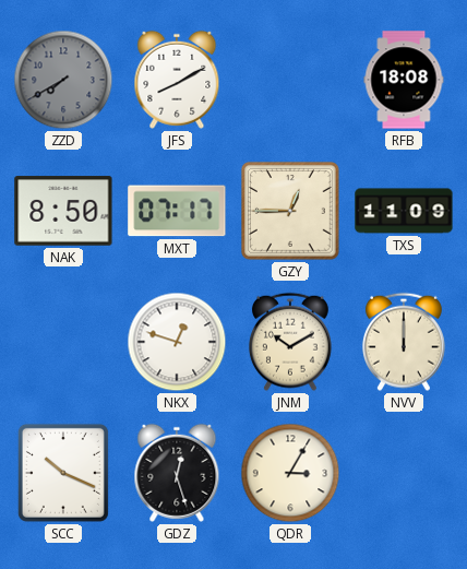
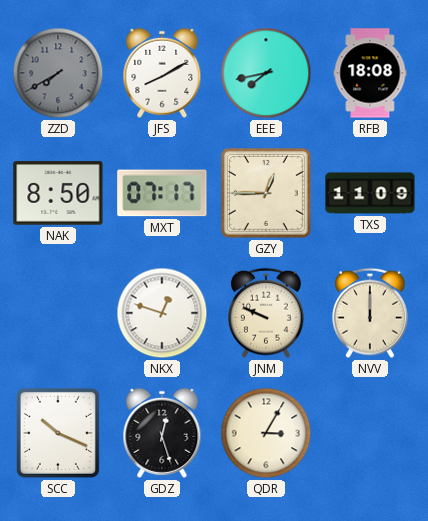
EEE: none -> 7:43
JNM: 10:10 -> 9:49
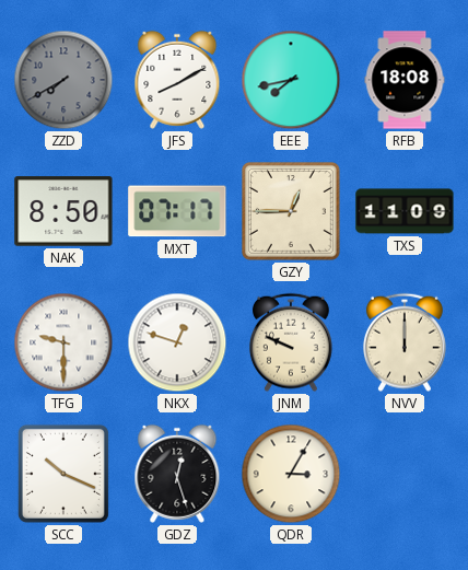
TFG: none -> 9:30
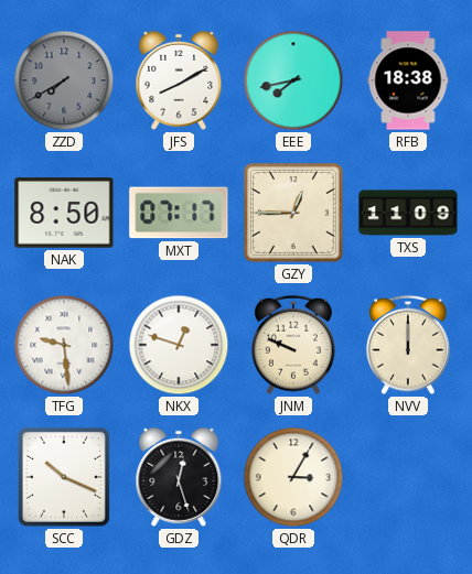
RFB: 18:08 -> 18:38
TFG: 9:30 -> 9:29
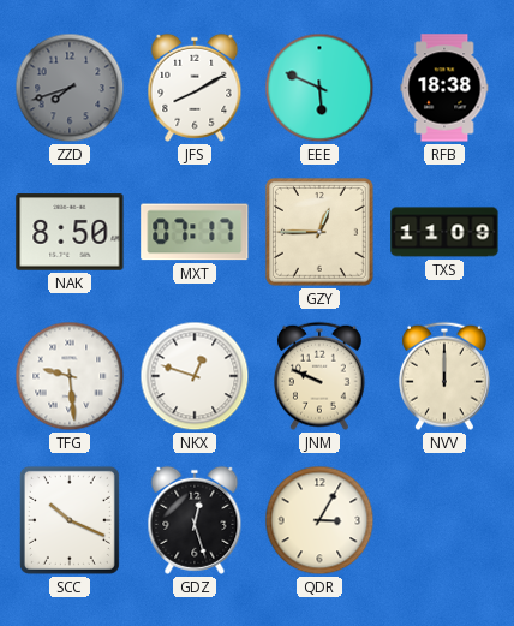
ZZD: 7:40 -> 7:42
EEE: 7:43 -> 5:49
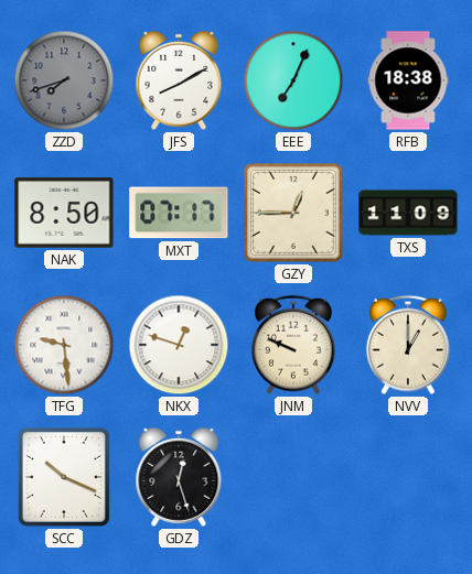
EEE: 5:49 -> 7:04
NVV: 12:00 -> 1:00
QDR: 3:05 -> none
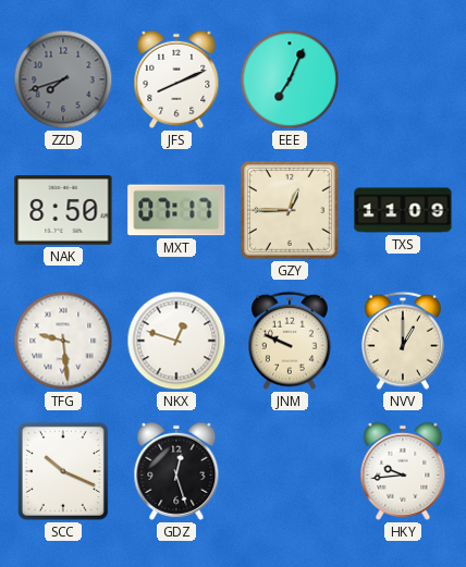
JFS: 8:10 -> 8:11
RFB: 18:38 -> none
HKY: none -> 9:44
